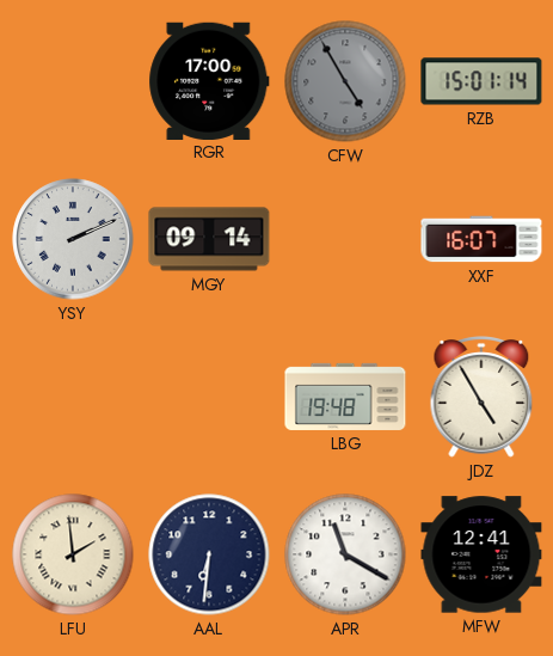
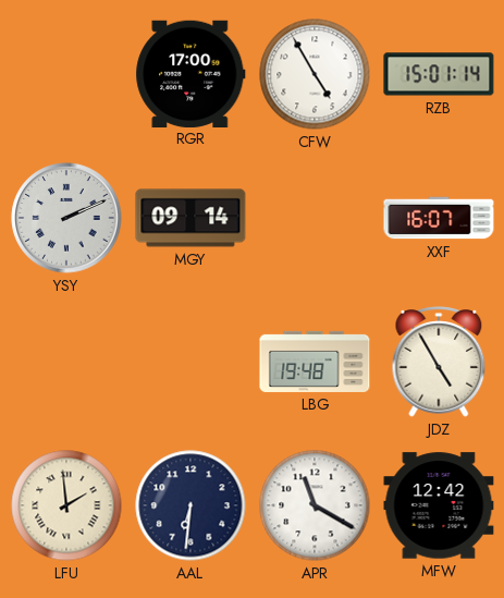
CFW dial: grey -> white
MFW: 12:41 -> 12:42
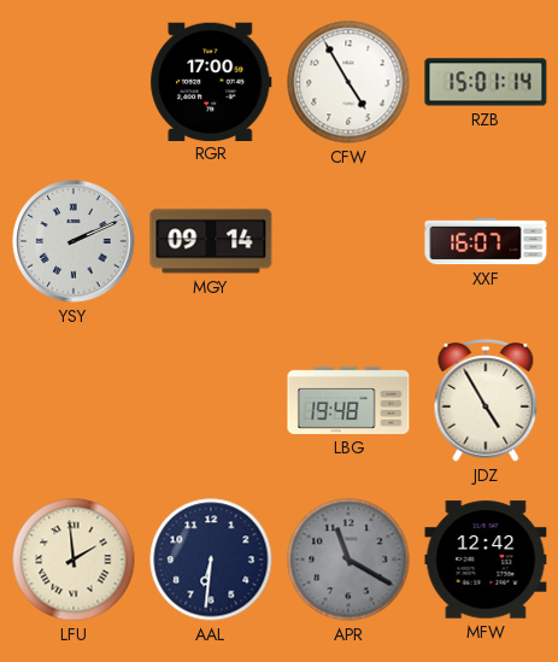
APR dial: white -> grey
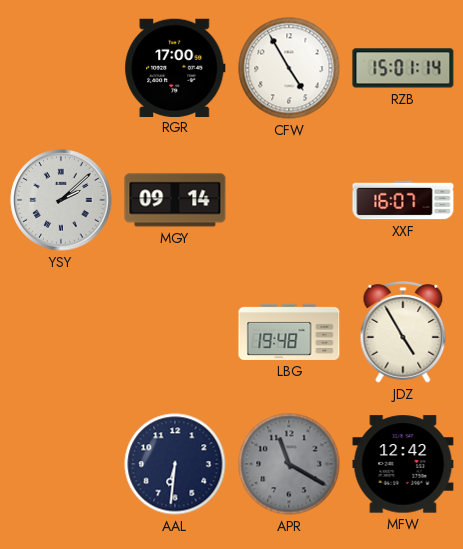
YSY: 2:11 -> 2:08
LFU: 1:59 -> none
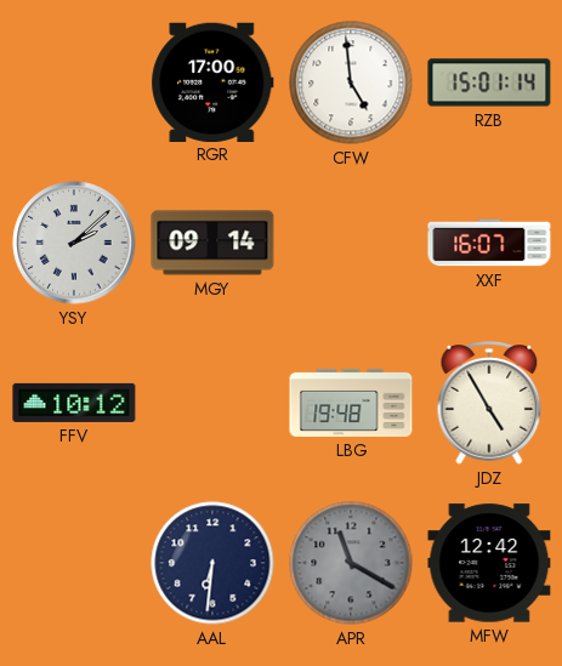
CFW: 4:55 -> 4:59
FFV: none -> 10:12
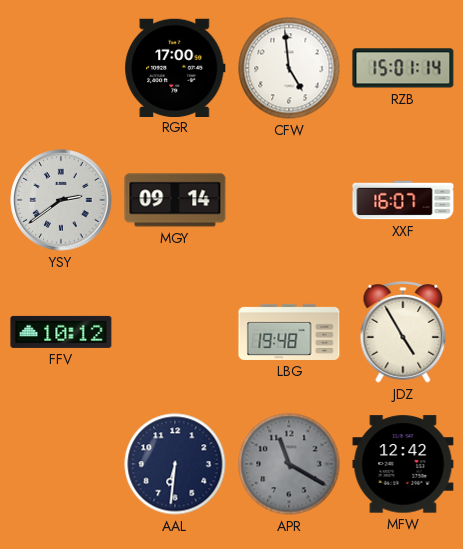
YSY: 2:08 -> 2:39
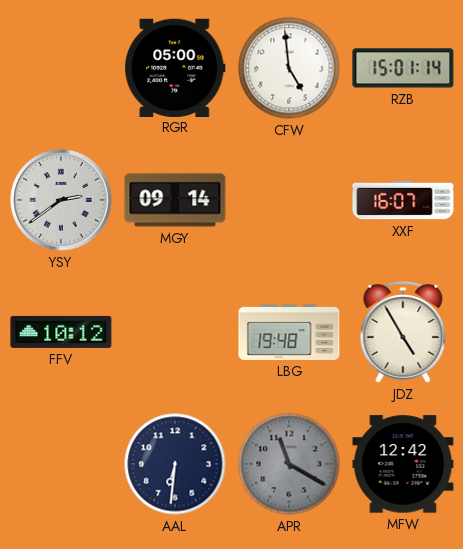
RGR: 17:00 -> 05:00
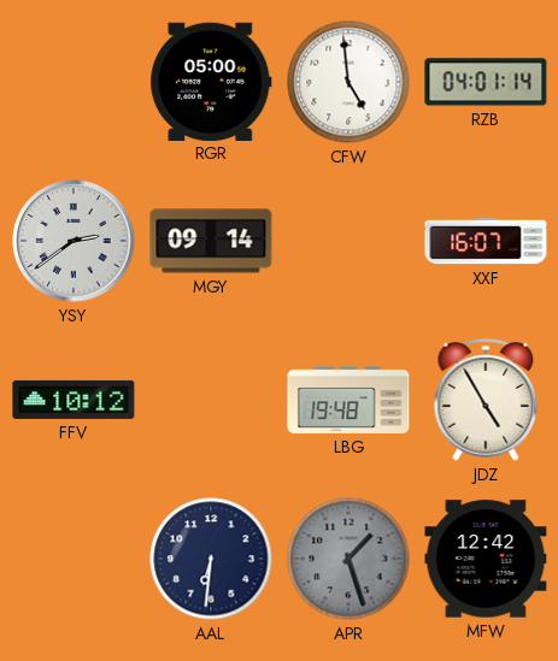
RZB: 15:01 -> 04:01
APR: 11:20 -> 1:27
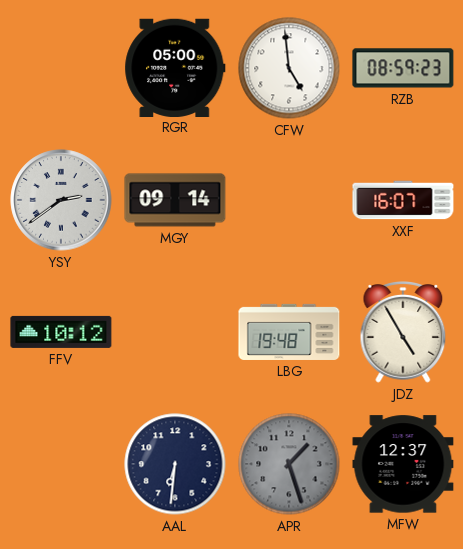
RZB: 04:01 -> 08:59
MFW: 12:42 -> 12:37
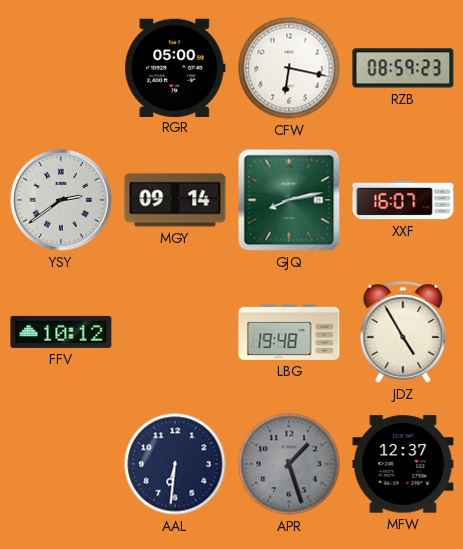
CFW: 4:59 -> 6:17
GJQ: none -> 8:13
